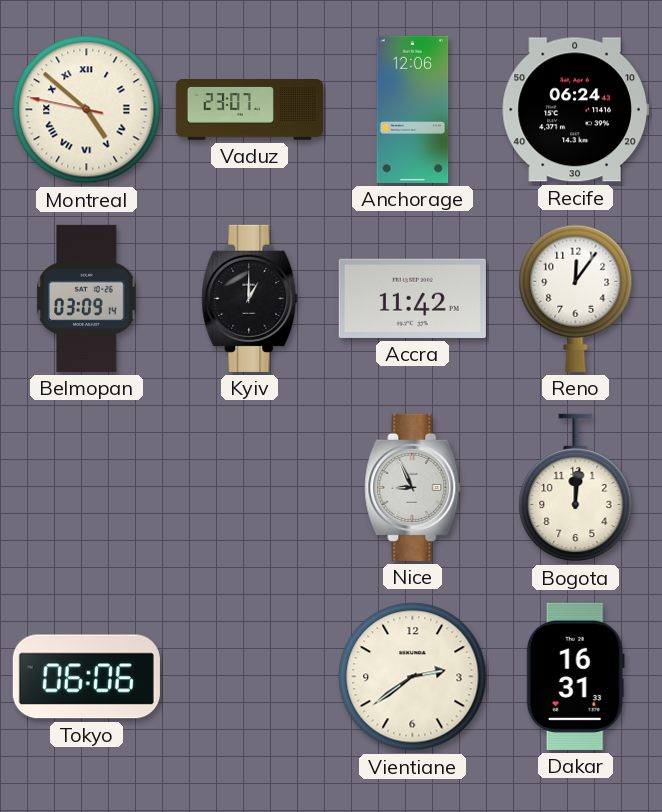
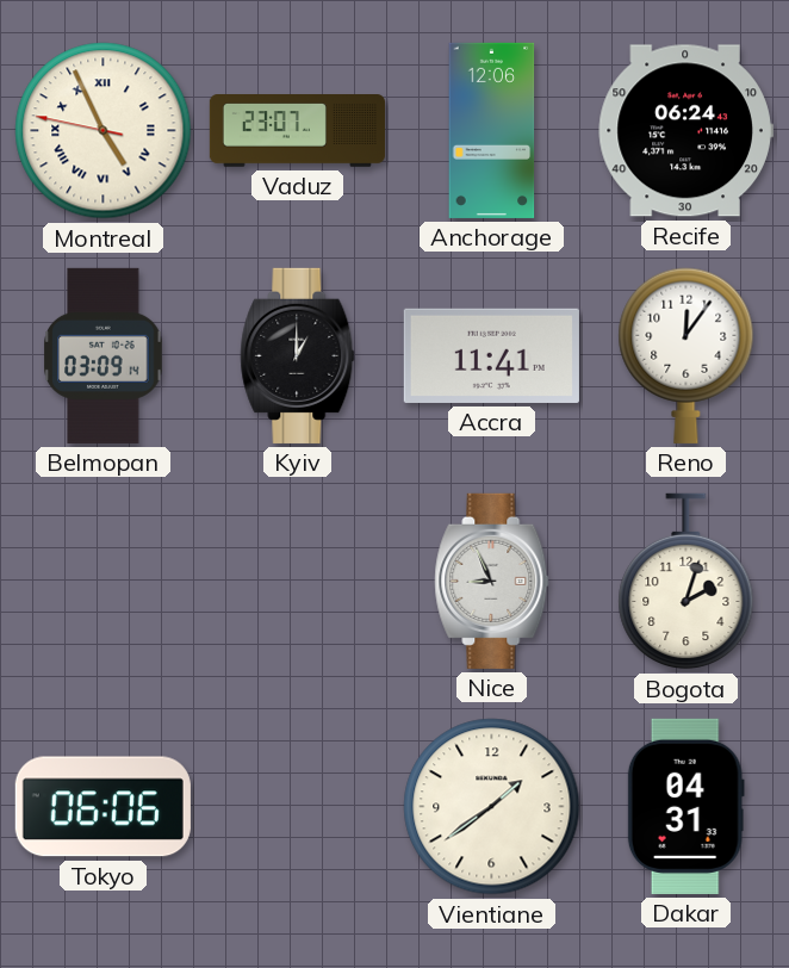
Montreal: 4:51 -> 4:55
Accra: 11:42 -> 11:41
Bogota: 12:01 -> 2:03
Vientiane: 2:39 -> 1:39
Dakar: 16:31 -> 04:31
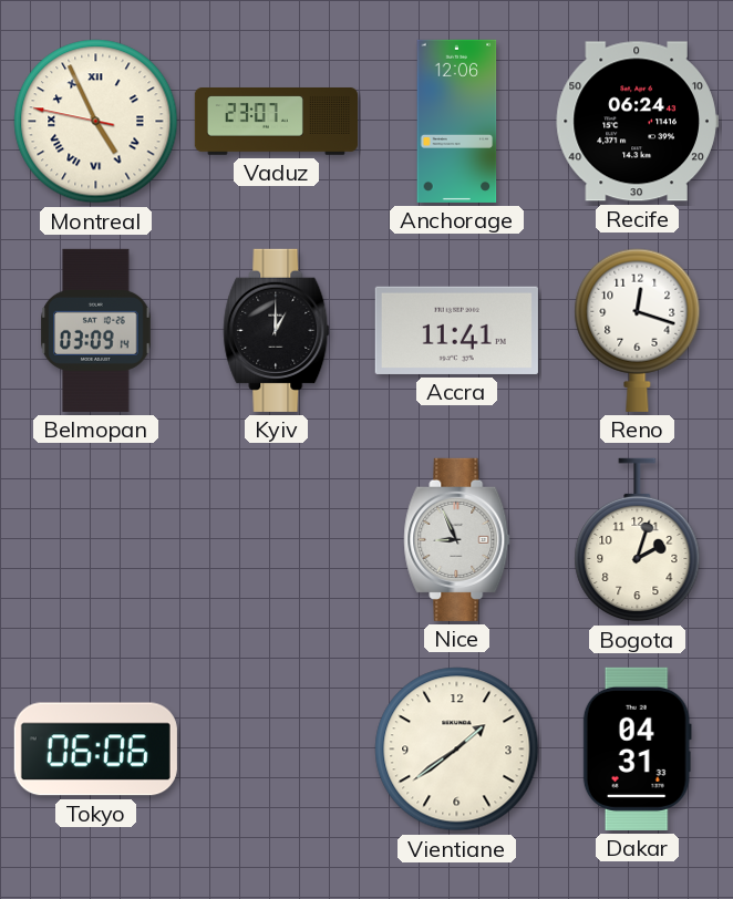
Reno: 12:06 -> 12:18
